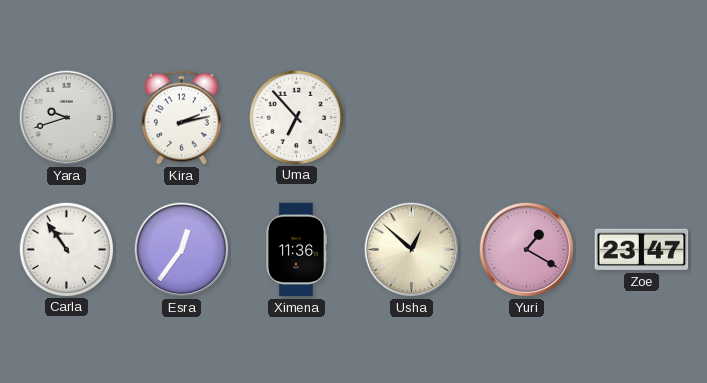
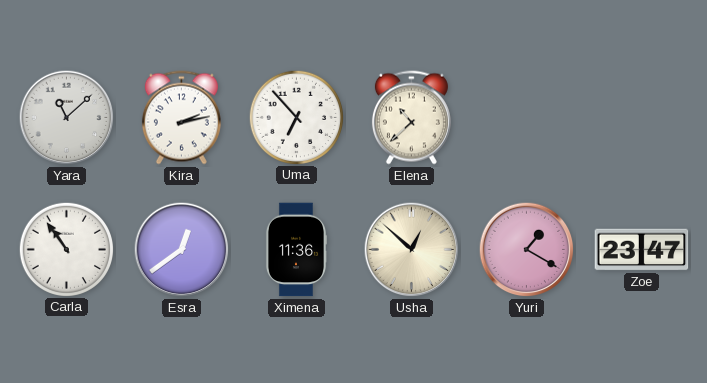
Yara: 9:42 -> 11:08
Elena: none -> 10:38
Esra: 12:36 -> 12:39
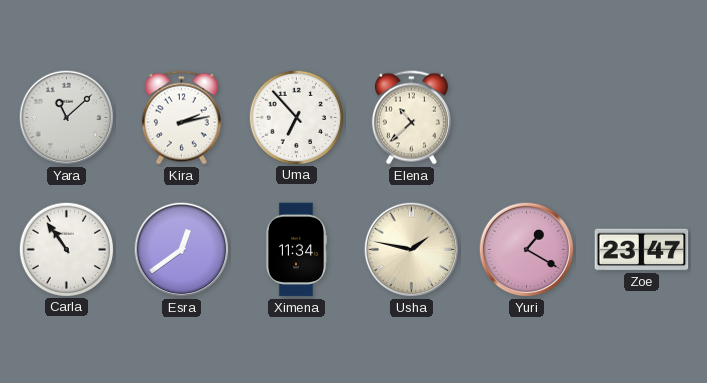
Ximena: 11:36 -> 11:34
Usha: 12:52 -> 1:47
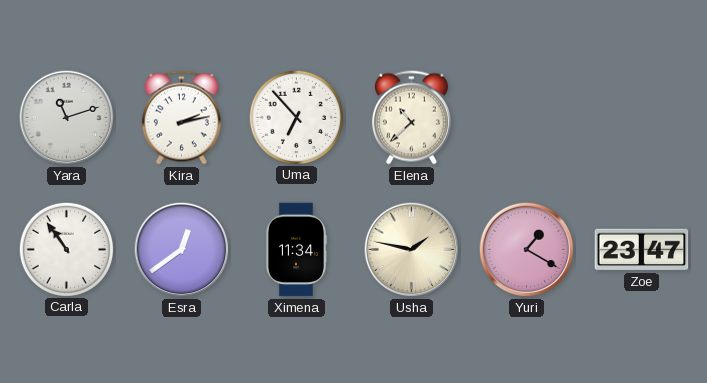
Yara: 11:08 -> 11:12
